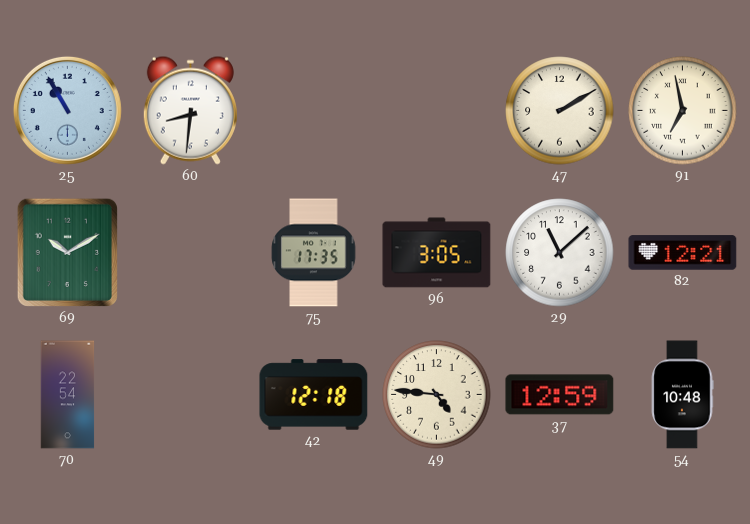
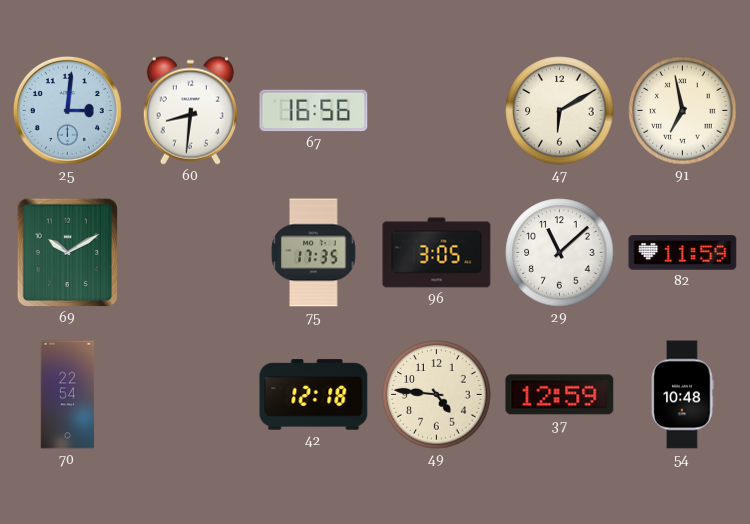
25: 10:55 -> 3:01
67: none -> 16:56
47: 2:10 -> 6:10
82: 12:21 -> 11:59
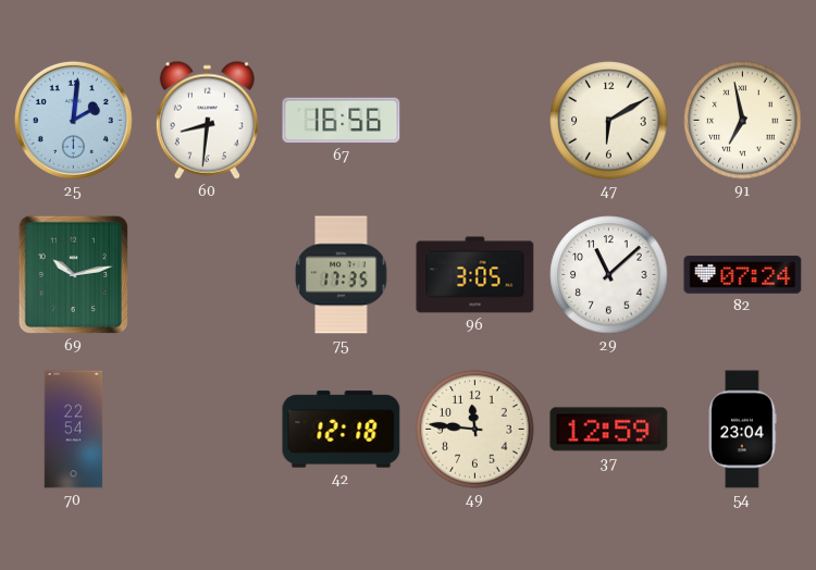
25: 3:01 -> 2:01
69: 10:10 -> 10:13
82: 11:59 -> 07:24
49: 4:46 -> 11:46
54: 10:48 -> 23:04
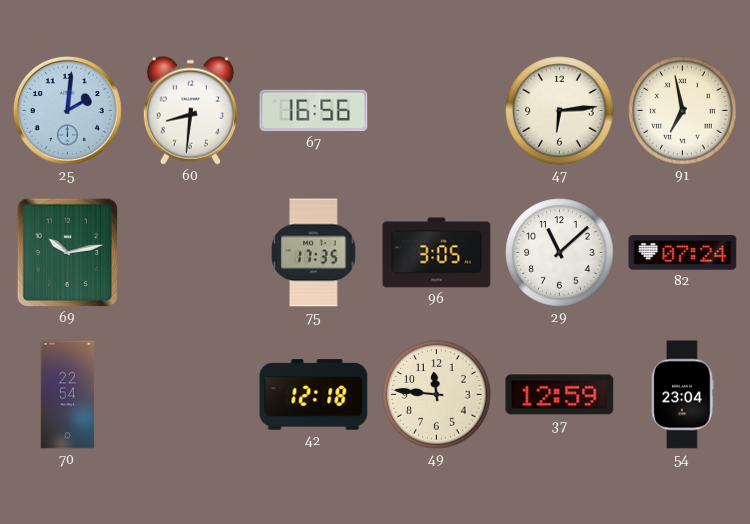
47: 6:10 -> 6:14
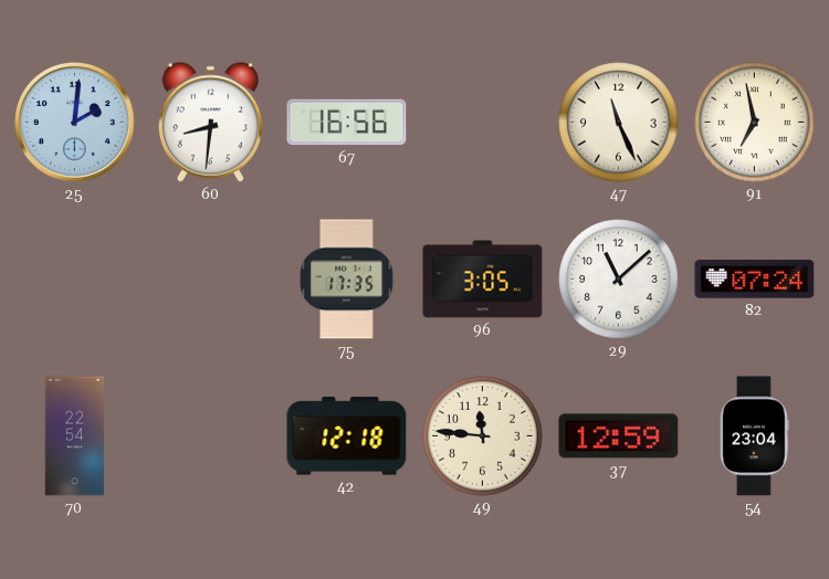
47: 6:14 -> 11:26
69: 10:13 -> none
